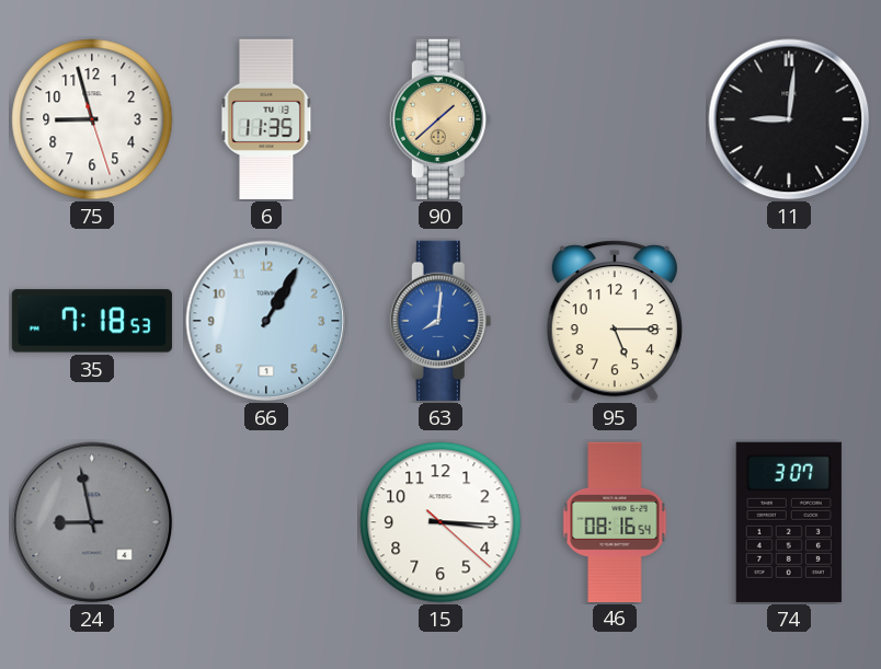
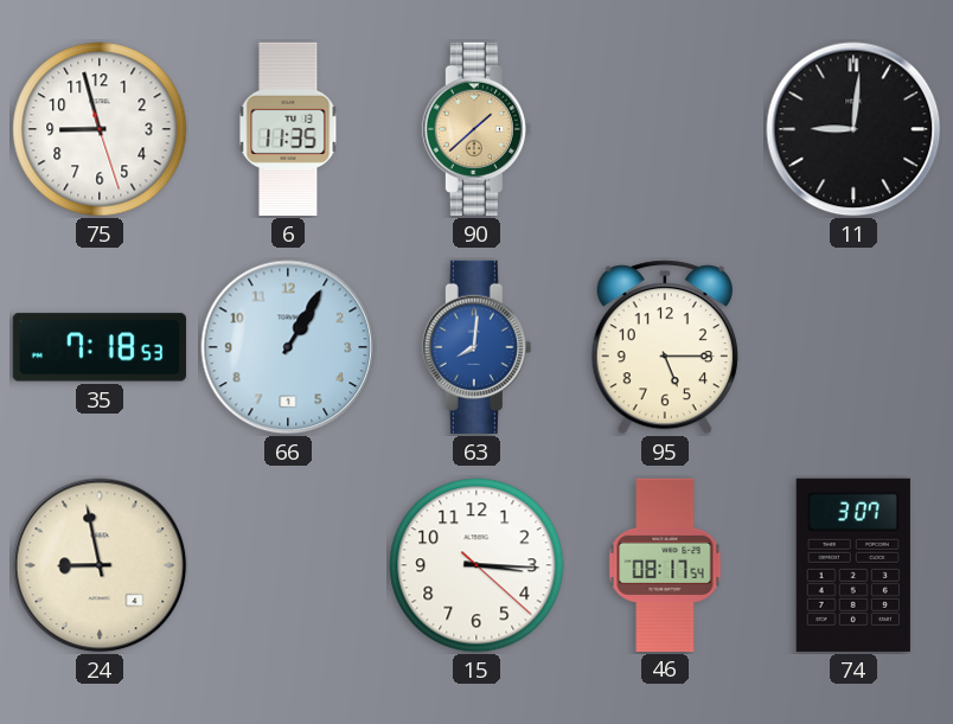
24 dial: grey -> cream
46: 08:16 -> 08:17
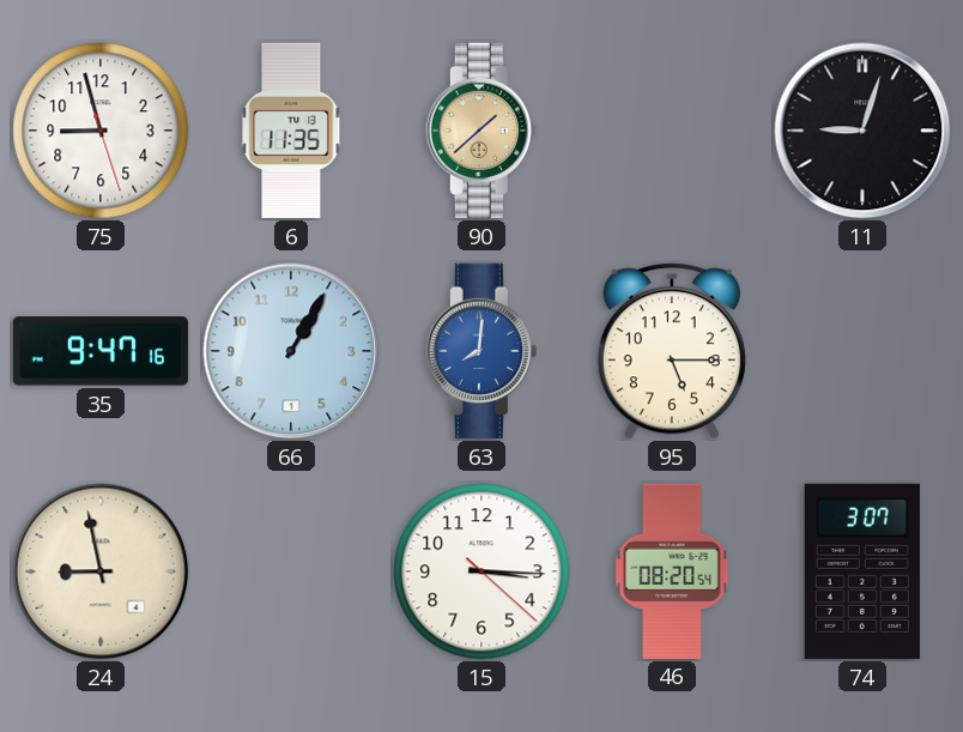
11: 9:01 -> 9:03
35: 7:18 -> 9:47
46: 08:17 -> 08:20
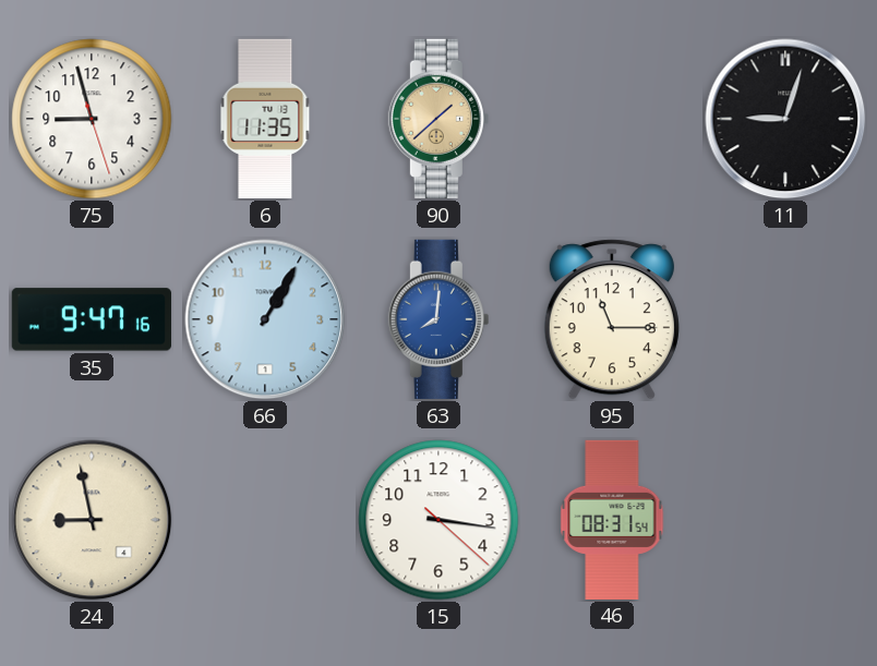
95: 5:15 -> 11:15
15: 3:15 -> 3:16
46: 08:20 -> 08:31
74: 3:07 -> none
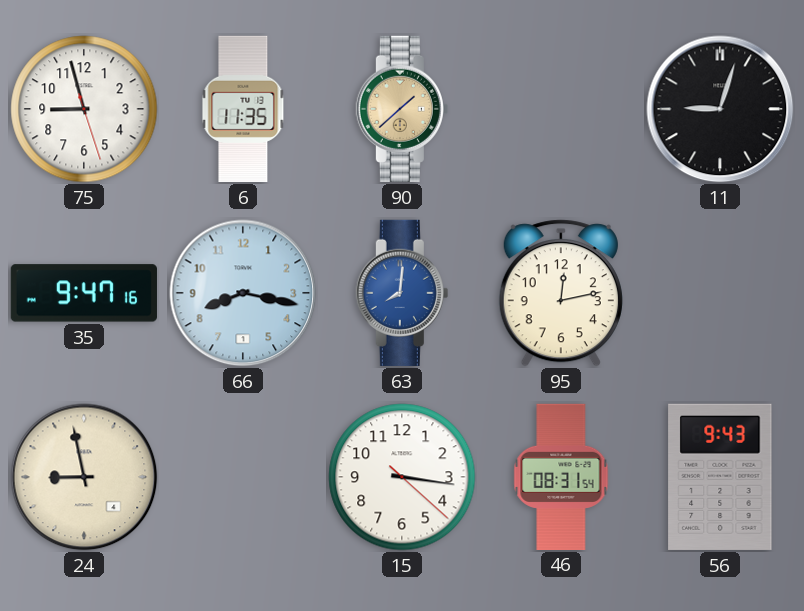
66: 1:05 -> 8:17
95: 11:15 -> 12:13
56: none -> 9:43
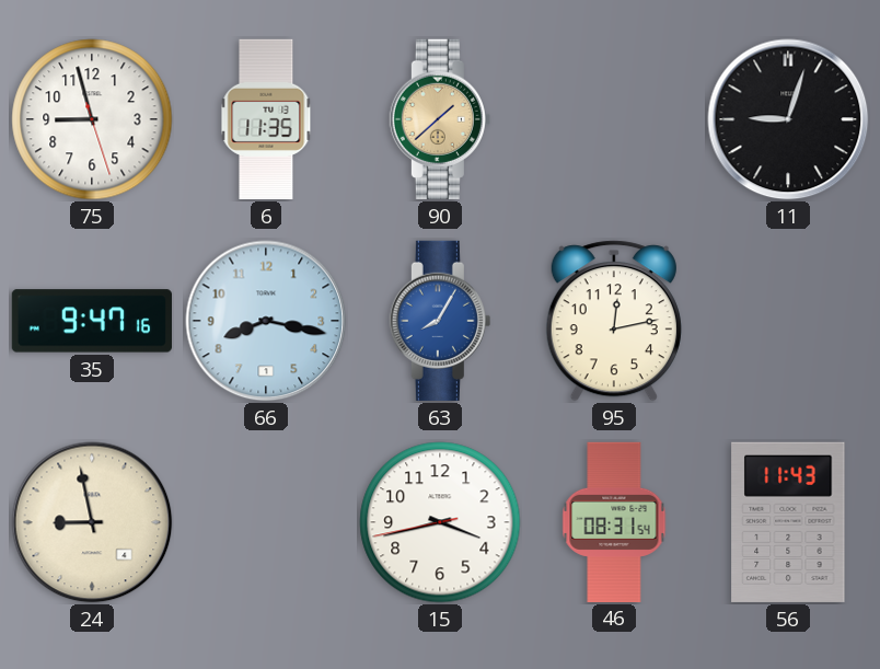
63: 8:01 -> 8:05
15: 3:16 -> 3:42
56: 9:43 -> 11:43
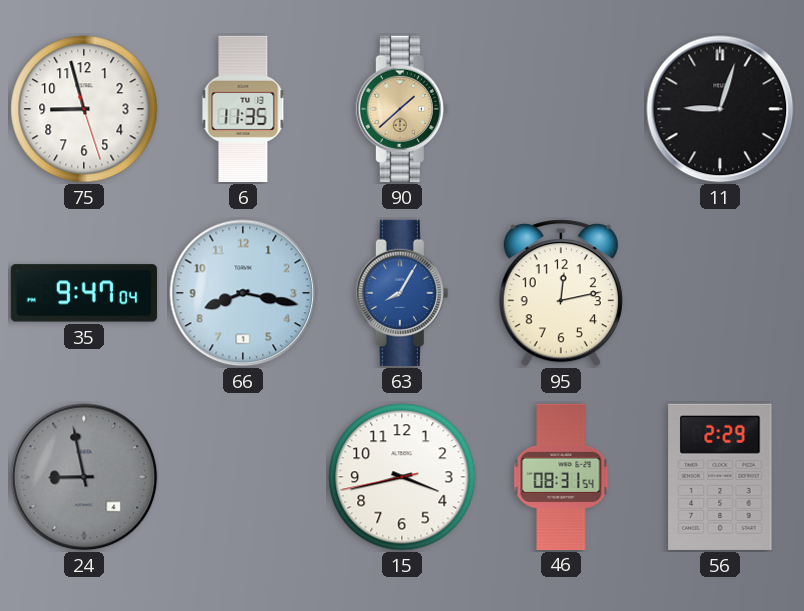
35: 9:47:16 -> 9:47:04
24 dial: cream -> grey
56: 11:43 -> 2:29
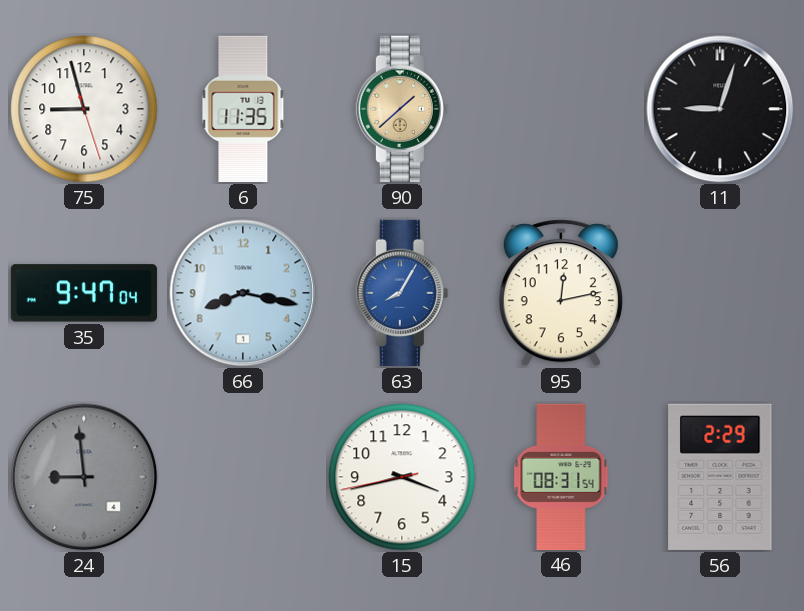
24: 8:58 -> 8:59
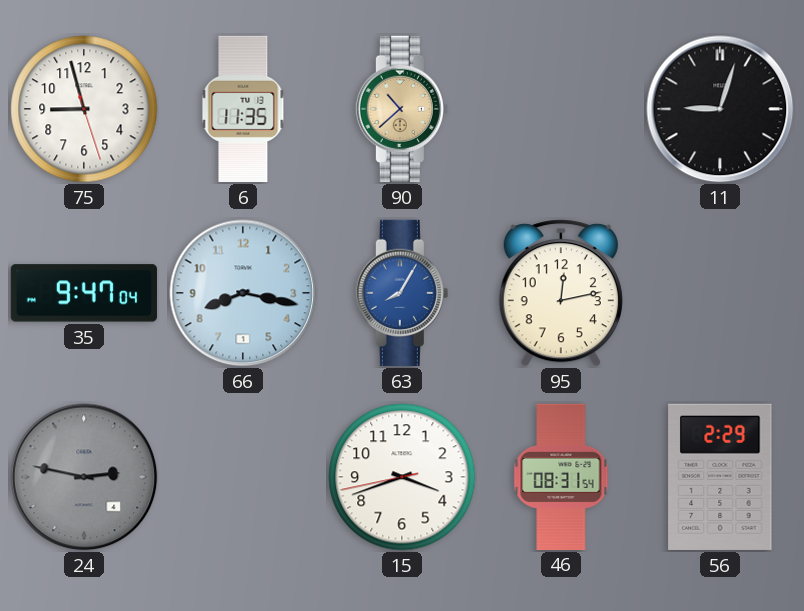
90: 1:38 -> 10:38
24: 8:59 -> 2:47
15: 3:42 -> 3:41
